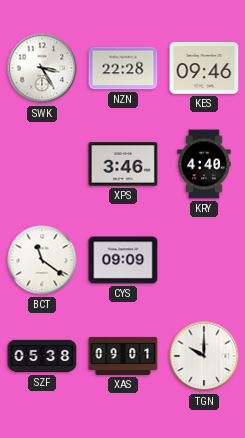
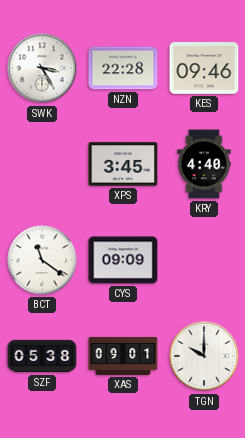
XPS: 3:46 -> 3:45
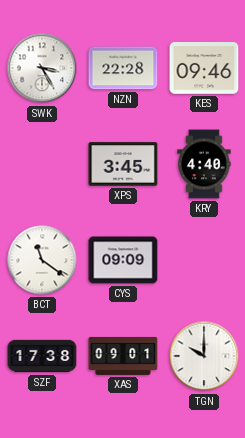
SZF: 05:38 -> 17:38
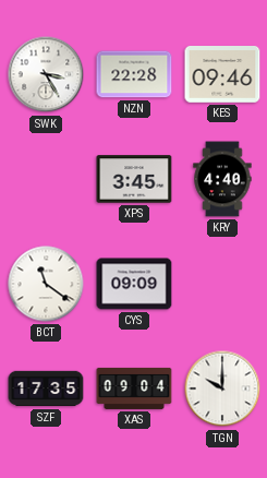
SZF: 17:38 -> 17:35
XAS: 09:01 -> 09:04
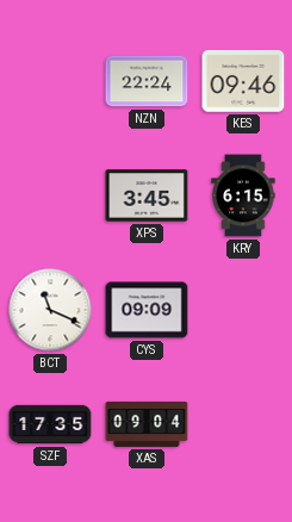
SWK: 3:25 -> none
NZN: 22:28 -> 22:24
KRY: 4:40 -> 6:15
BCT: 11:21 -> 11:19
TGN: 10:00 -> none
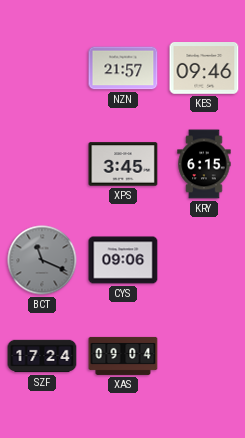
NZN: 22:24 -> 21:57
BCT dial: white -> grey
CYS: 09:09 -> 09:06
SZF: 17:35 -> 17:24
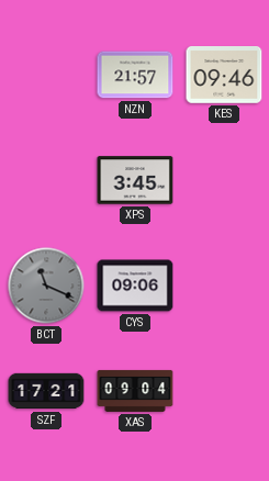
KRY: 6:15 -> none
SZF: 17:24 -> 17:21
